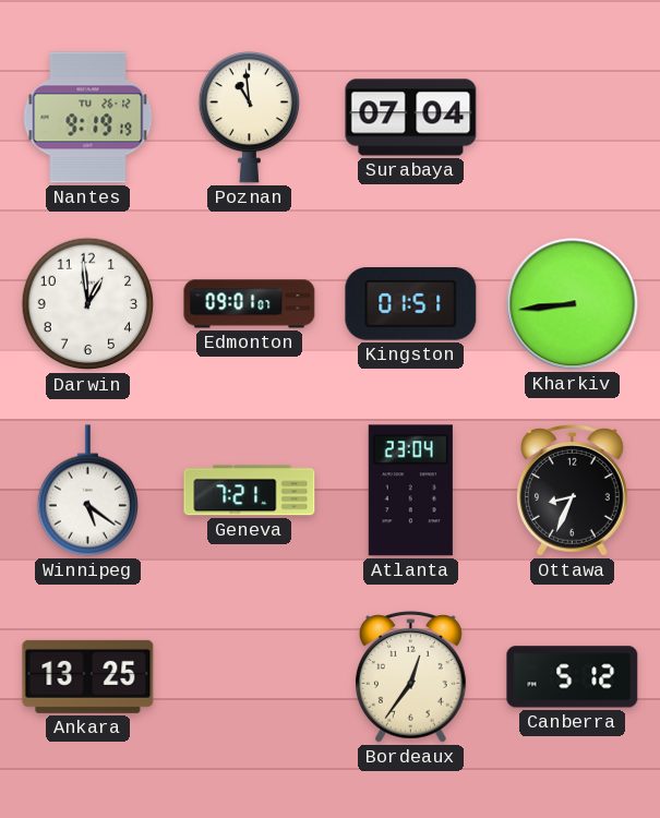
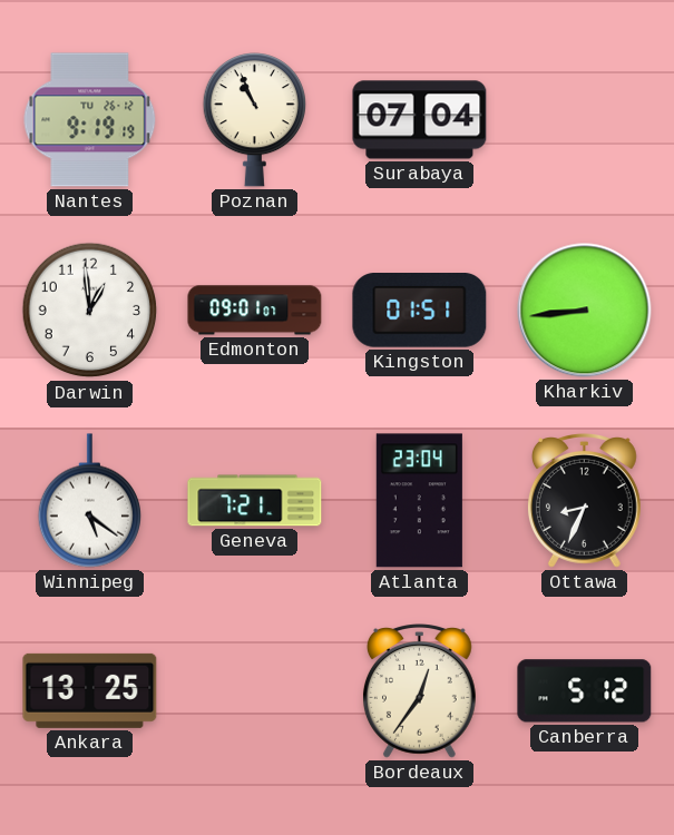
Poznan: 10:59 -> 10:56
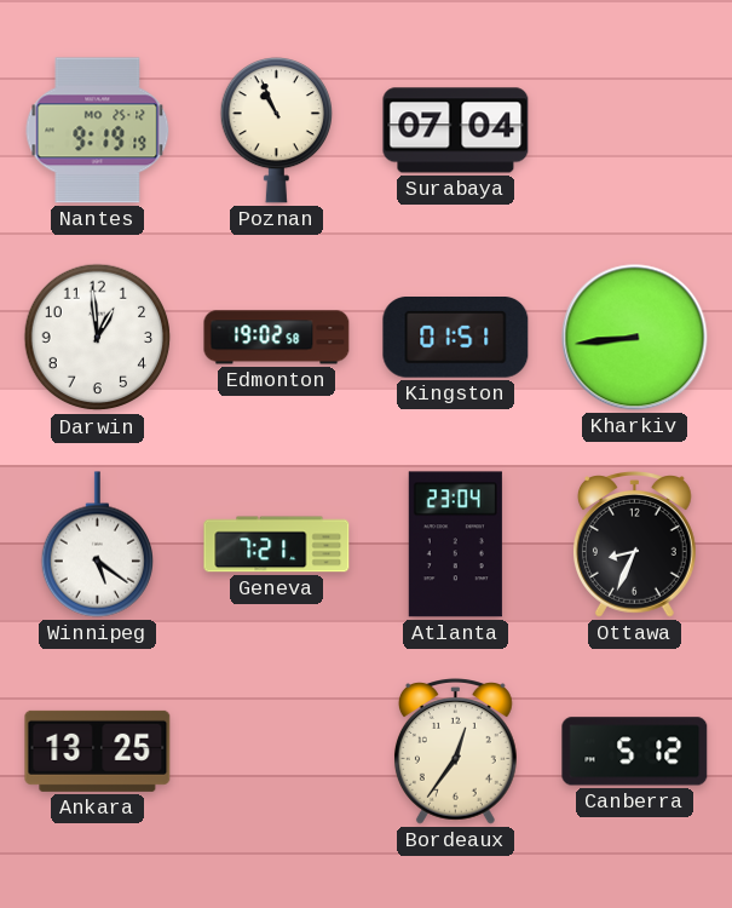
Nantes date: TU 26-12 -> MO 25-12
Edmonton: 09:01 -> 19:02
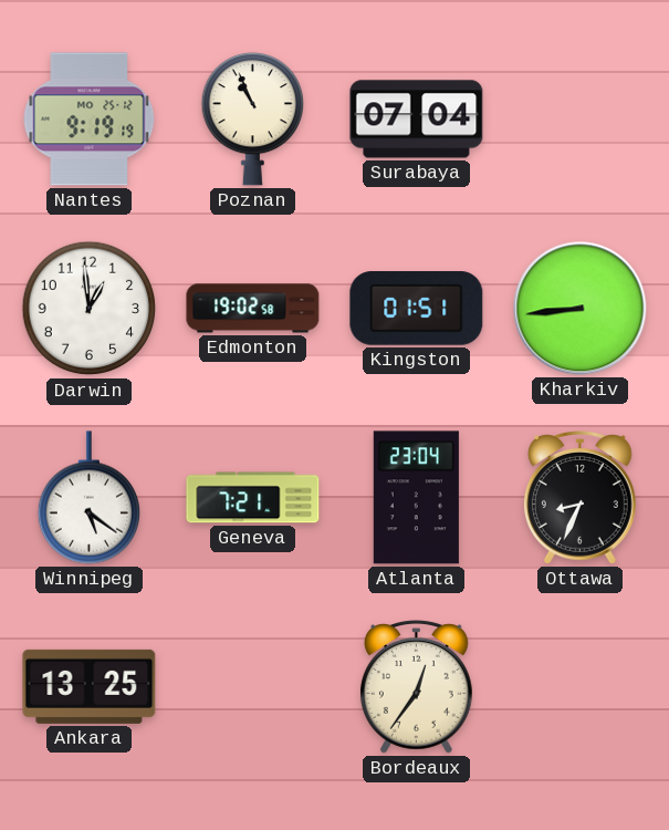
Canberra: 5:12 -> none
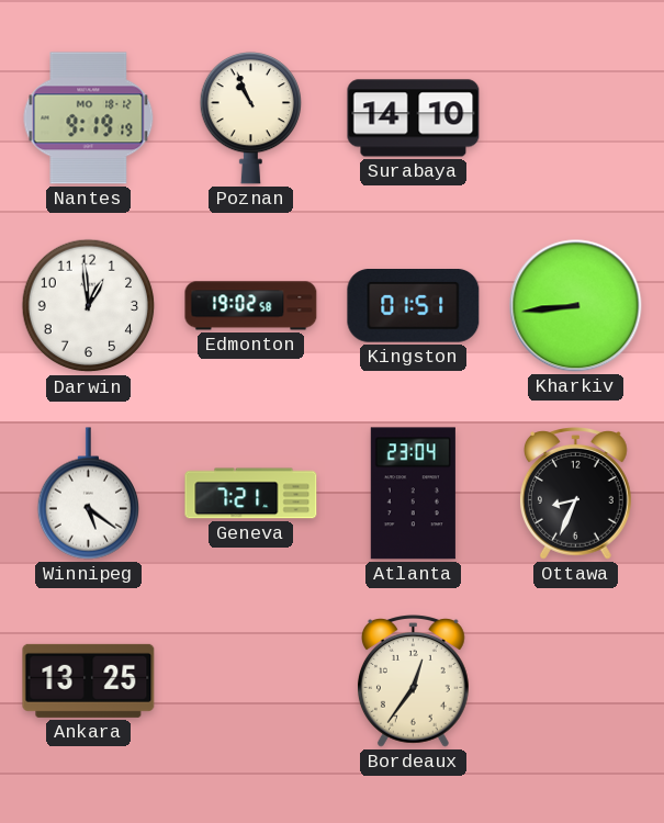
Nantes date: MO 25-12 -> MO 18-12
Surabaya: 07:04 -> 14:10
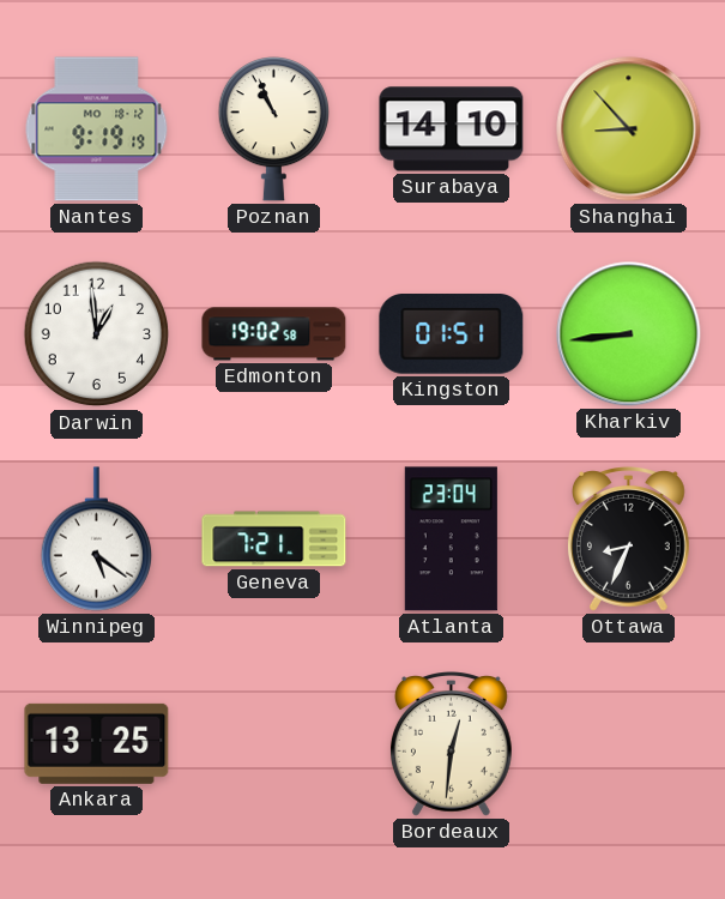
Shanghai: none -> 8:53
Bordeaux: 12:36 -> 12:31
